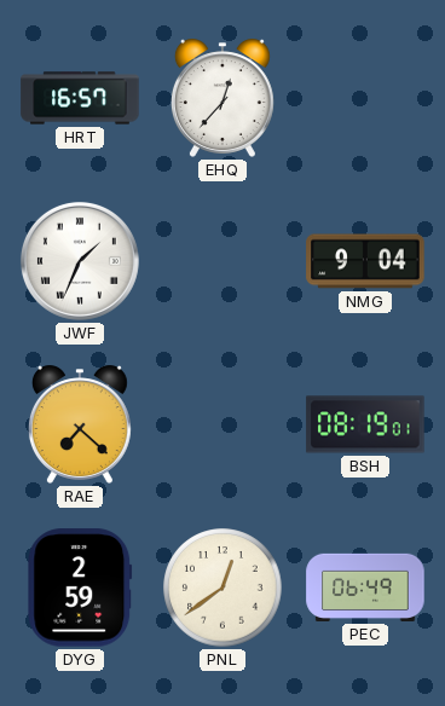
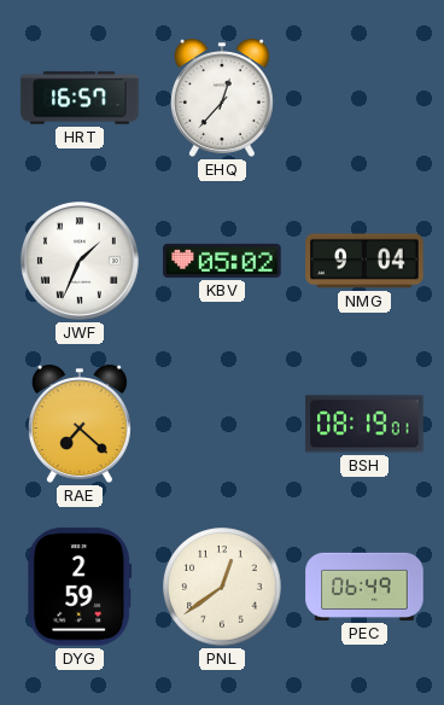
KBV: none -> 05:02
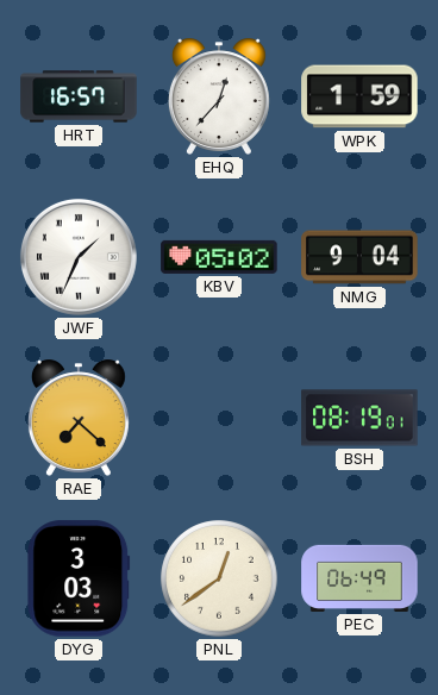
WPK: none -> 1:59
DYG: 2:59 -> 3:03
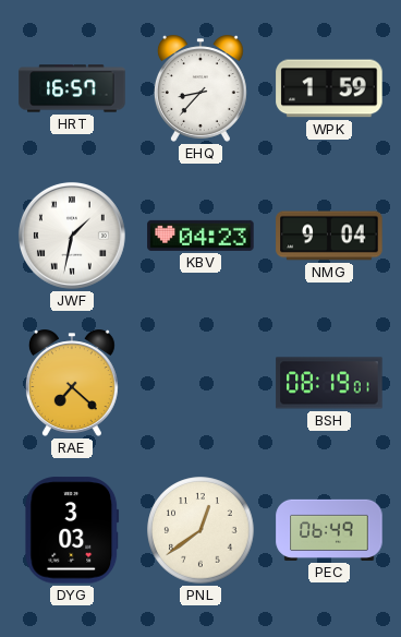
EHQ: 12:37 -> 8:37
JWF: 1:34 -> 1:32
KBV: 05:02 -> 04:23
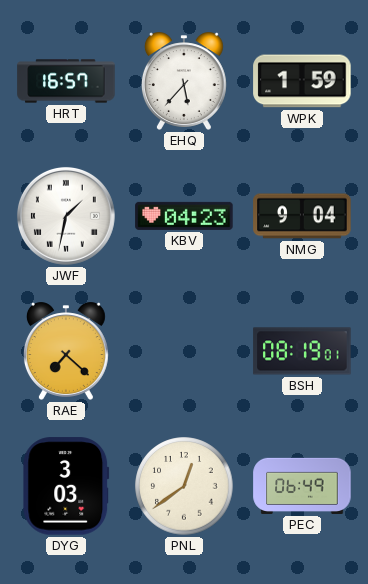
EHQ: 8:37 -> 5:37
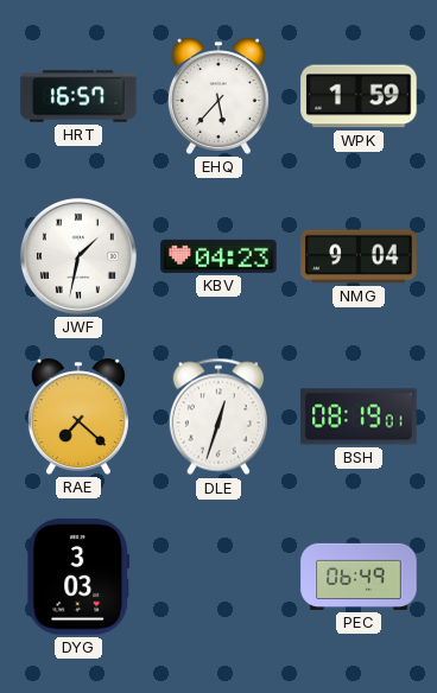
DLE: none -> 12:33
PNL: 12:39 -> none
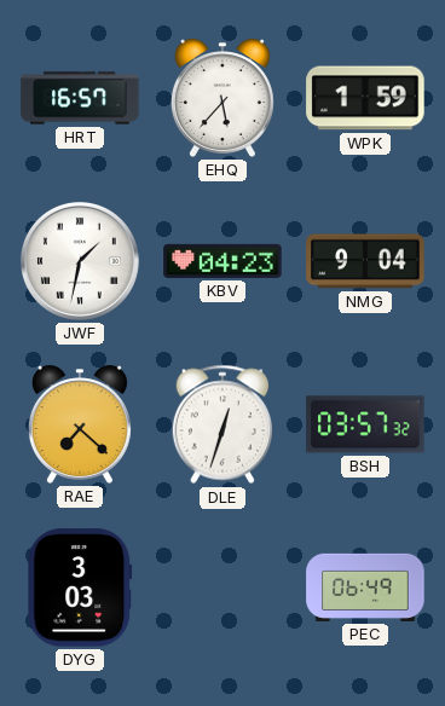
BSH: 08:19 -> 03:57
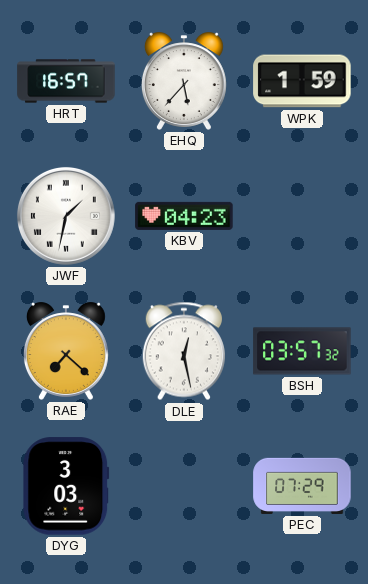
NMG: 9:04 -> none
DLE: 12:33 -> 12:28
PEC: 06:49 -> 07:29
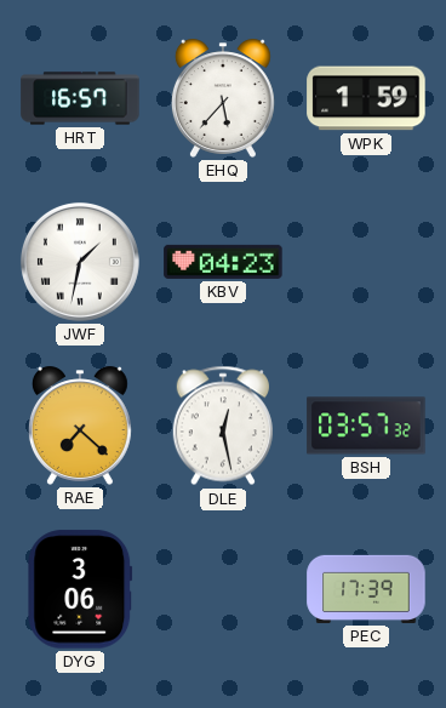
DYG: 3:03 -> 3:06
PEC: 07:29 -> 17:39
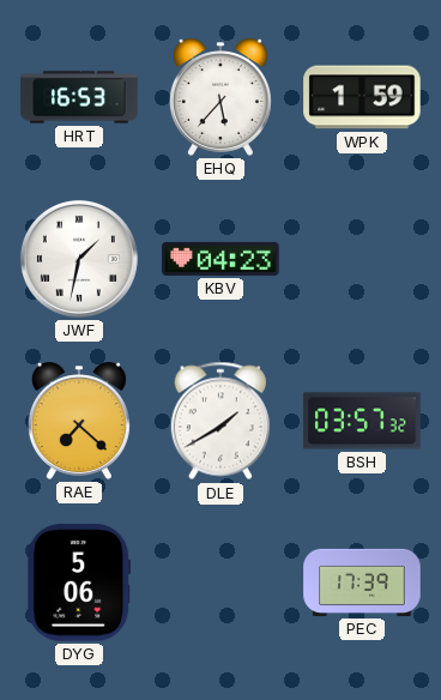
HRT: 16:57 -> 16:53
DLE: 12:28 -> 1:40
DYG: 3:06 -> 5:06
